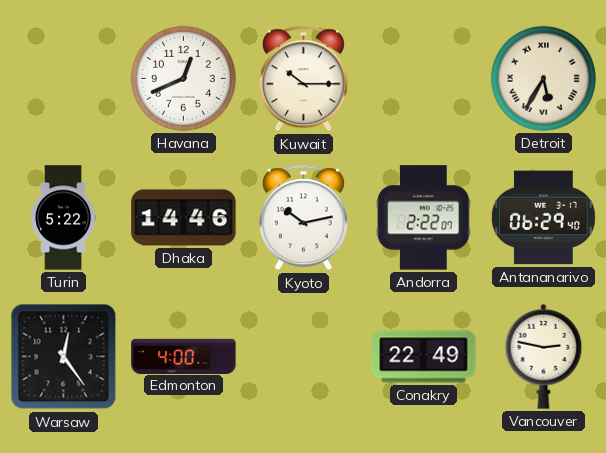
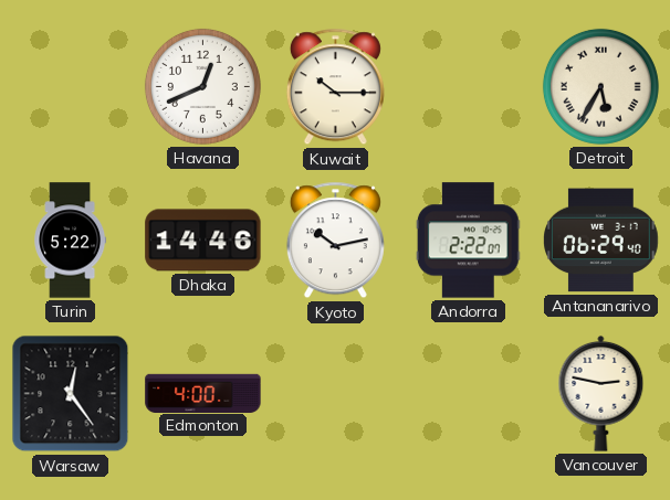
Conakry: 22:49 -> none
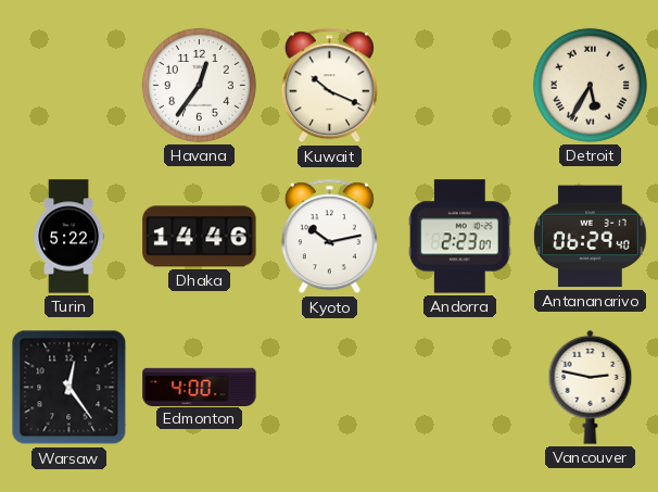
Havana: 12:41 -> 12:36
Kuwait: 10:15 -> 10:19
Andorra: 2:22 -> 2:23
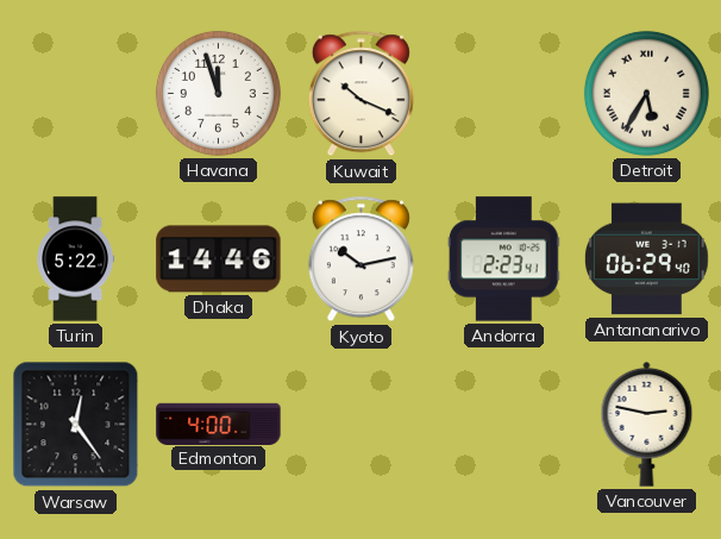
Havana: 12:36 -> 11:57
Andorra: 2:23:07 -> 2:23:41
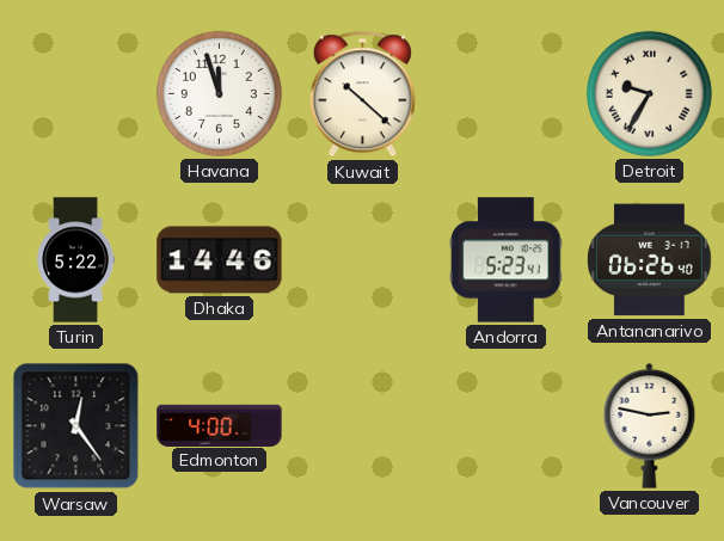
Kuwait: 10:19 -> 10:22
Detroit: 5:35 -> 9:35
Kyoto: 10:13 -> none
Andorra: 2:23 -> 5:23
Antananarivo: 06:29 -> 06:26
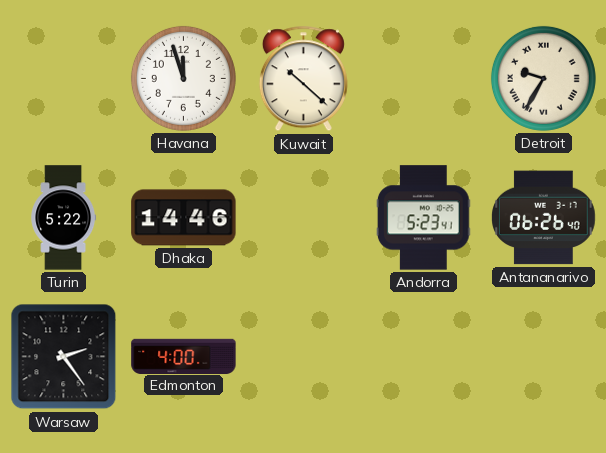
Warsaw: 12:24 -> 2:24
Vancouver: 2:47 -> none
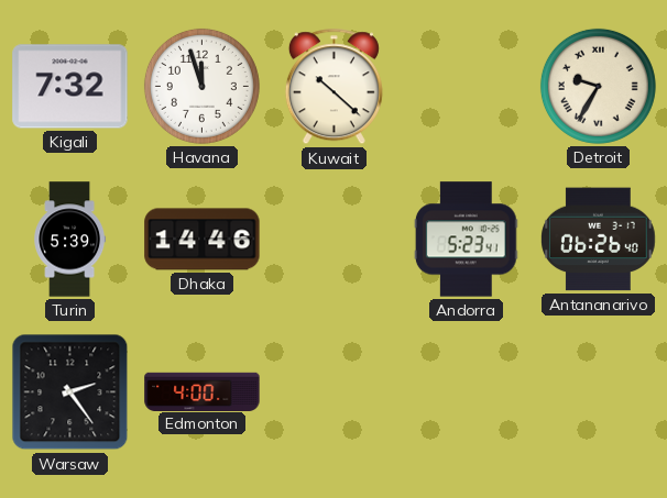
Kigali: none -> 7:32
Turin: 5:22 -> 5:39
